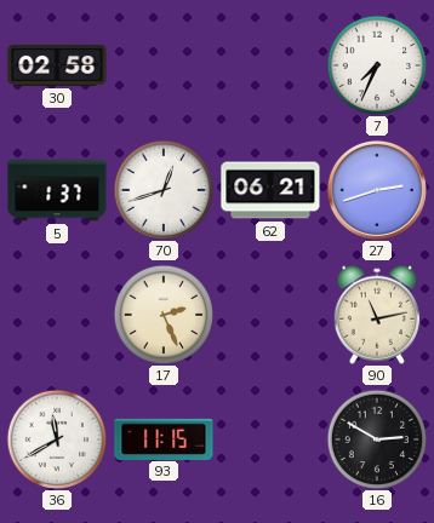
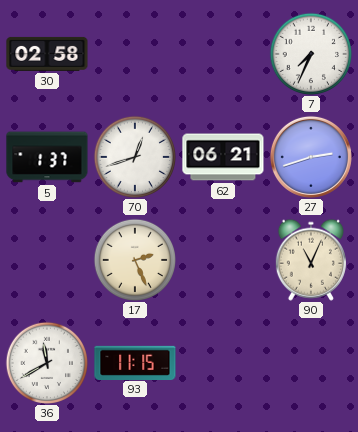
90: 11:13 -> 11:04
16: 2:50 -> none
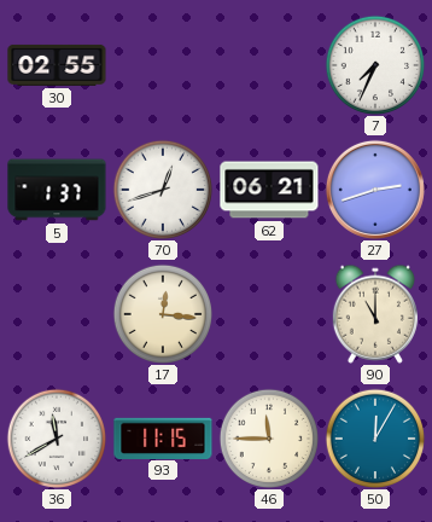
30: 02:58 -> 02:55
17: 2:26 -> 12:16
90: 11:04 -> 11:00
46: none -> 11:45
50: none -> 12:05
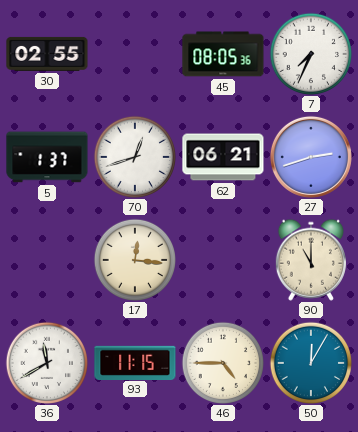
45: none -> 08:05
46: 11:45 -> 4:45
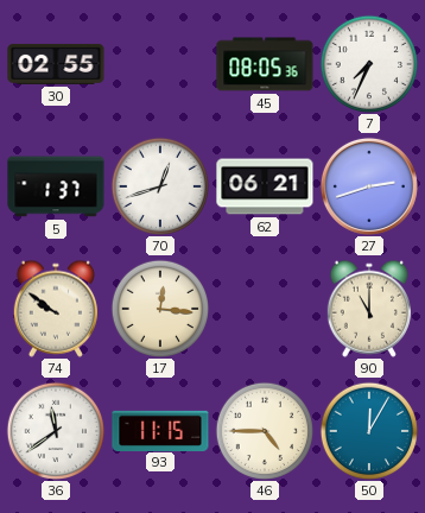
74: none -> 9:51
36: 11:40 -> 11:39
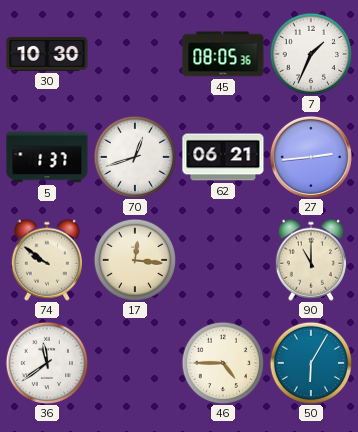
30: 02:55 -> 10:30
7: 7:34 -> 1:34
27: 2:42 -> 2:44
93: 11:15 -> none
50: 12:05 -> 6:05
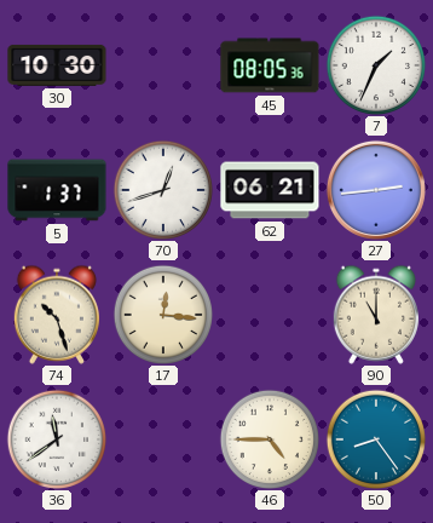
74: 9:51 -> 10:27
50: 6:05 -> 8:24
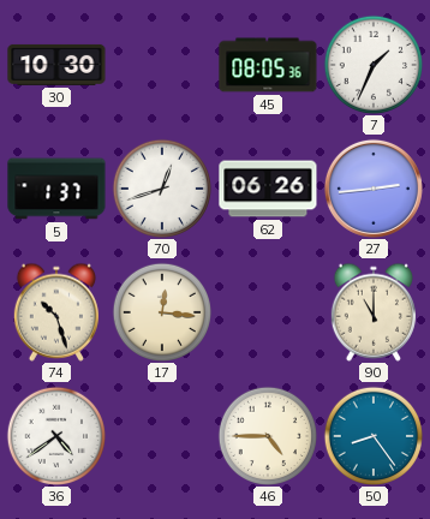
62: 06:21 -> 06:26
36: 11:39 -> 4:39
